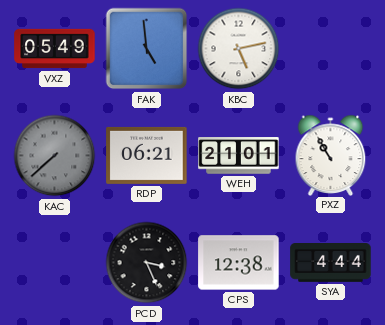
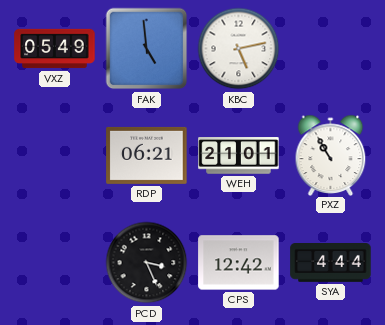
KAC: 7:38 -> none
CPS: 12:38 -> 12:42
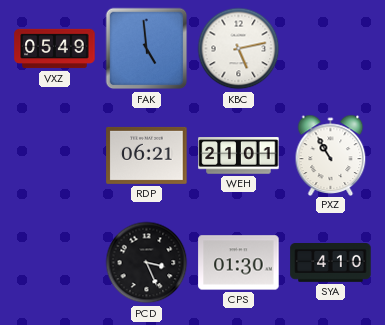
CPS: 12:42 -> 01:30
SYA: 4:44 -> 4:10
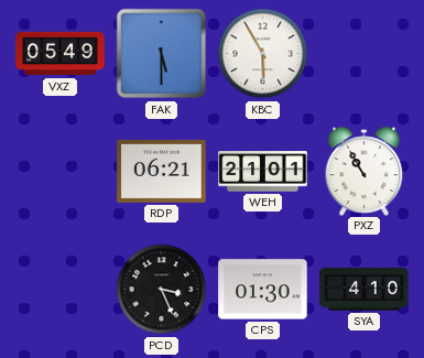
FAK: 4:59 -> 5:30
KBC: 5:13 -> 5:55
